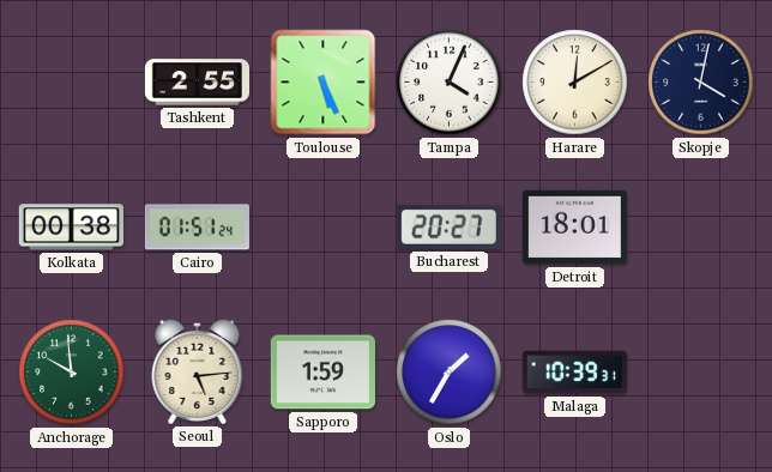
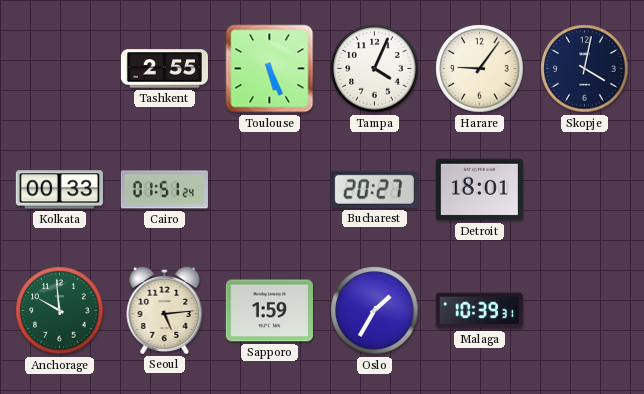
Harare: 12:10 -> 9:06
Kolkata: 00:38 -> 00:33
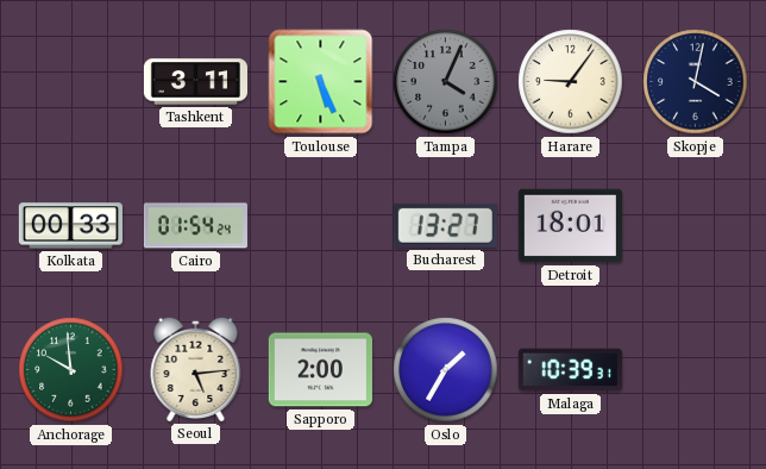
Tashkent: 2:55 -> 3:11
Tampa dial: white -> grey
Cairo: 01:51 -> 01:54
Bucharest: 20:27 -> 13:27
Sapporo: 1:59 -> 2:00
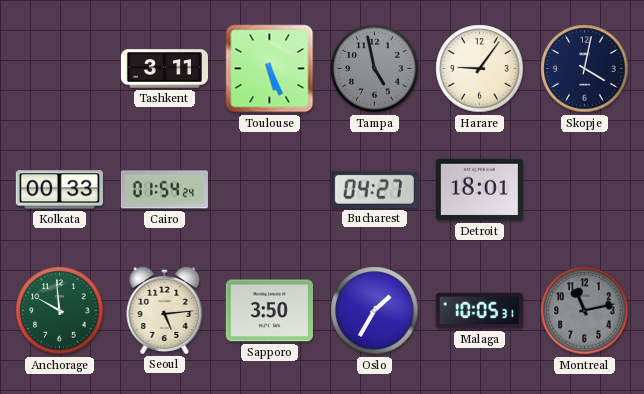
Tampa: 4:04 -> 4:58
Bucharest: 13:27 -> 04:27
Sapporo: 2:00 -> 3:50
Malaga: 10:39 -> 10:05
Montreal: none -> 11:13
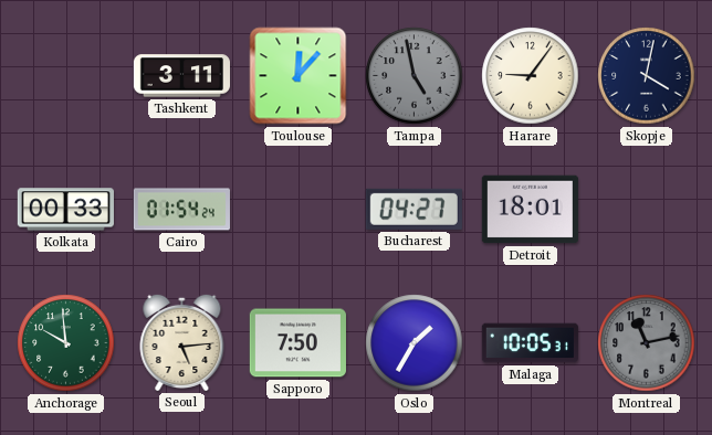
Toulouse: 5:26 -> 12:07
Sapporo: 3:50 -> 7:50
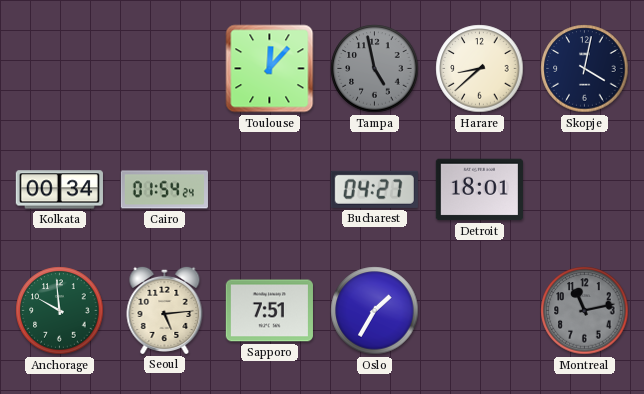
Tashkent: 3:11 -> none
Harare: 9:06 -> 8:38
Kolkata: 00:33 -> 00:34
Sapporo: 7:50 -> 7:51
Malaga: 10:05 -> none
